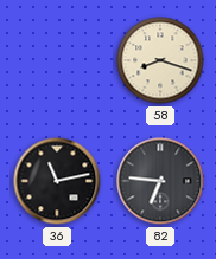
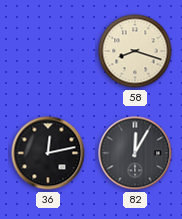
36: 11:13 -> 12:13
82: 6:46 -> 12:05
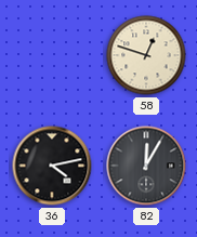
58: 8:18 -> 12:48
36: 12:13 -> 4:13
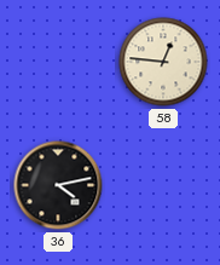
58: 12:48 -> 12:46
82: 12:05 -> none
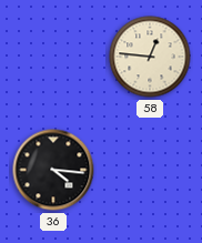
36: 4:13 -> 4:16
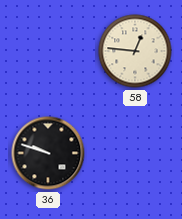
36: 4:16 -> 9:48
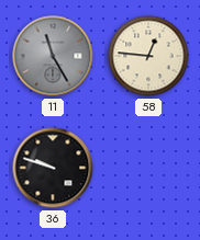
11: none -> 11:25
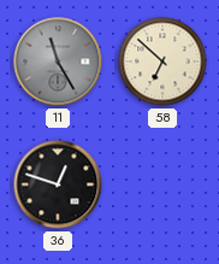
58: 12:46 -> 6:52
36: 9:48 -> 12:48
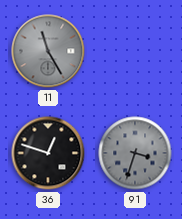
58: 6:52 -> none
91: none -> 3:33
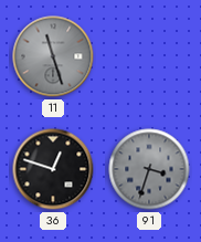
11: 11:25 -> 11:27
